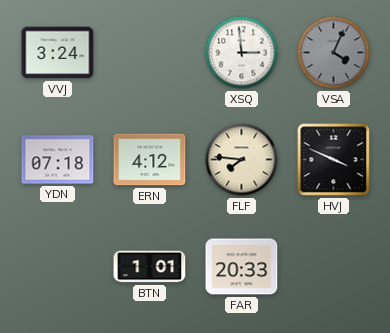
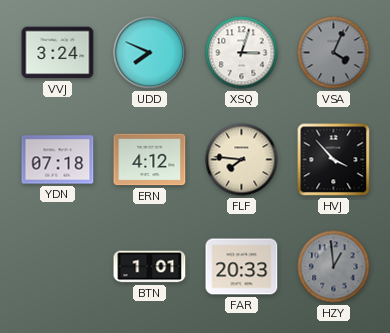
UDD: none -> 7:49
XSQ: 2:59 -> 3:03
HVJ: 3:49 -> 3:53
HZY: none -> 12:59
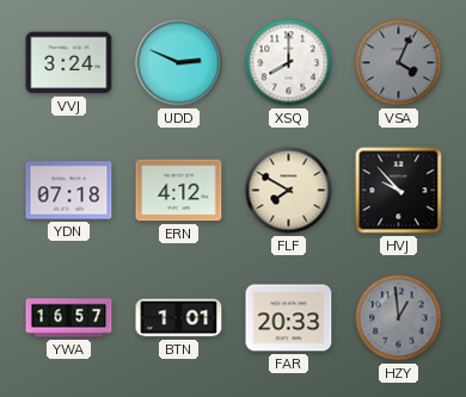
UDD: 7:49 -> 2:49
XSQ: 3:03 -> 8:00
FLF: 7:46 -> 7:50
HVJ: 3:53 -> 9:53
YWA: none -> 16:57
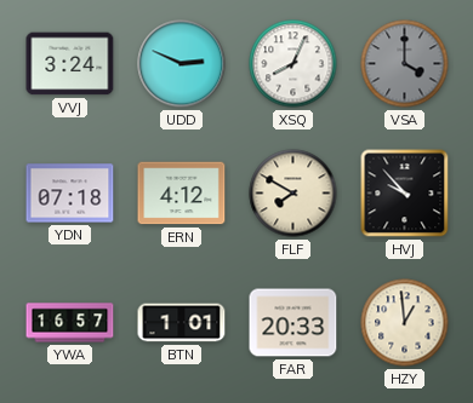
XSQ: 8:00 -> 8:04
VSA: 4:04 -> 4:00
HZY dial: grey -> cream
